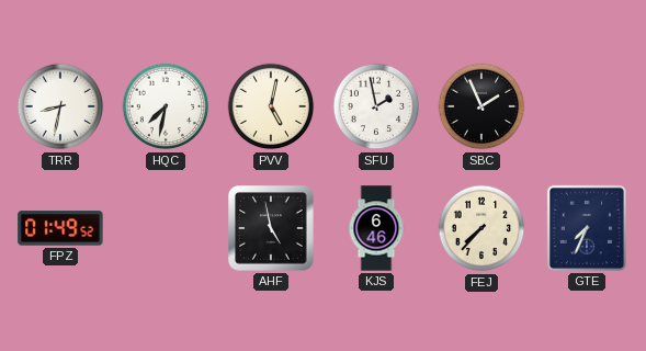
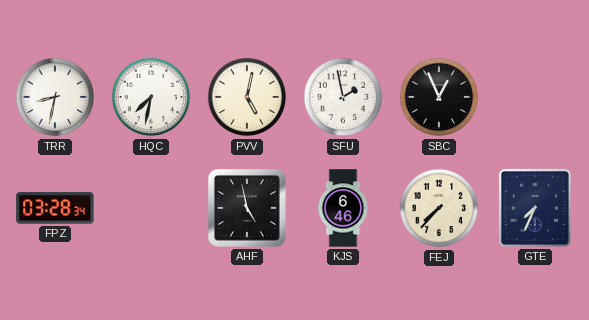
SBC: 1:56 -> 12:56
FPZ: 01:49 -> 03:28
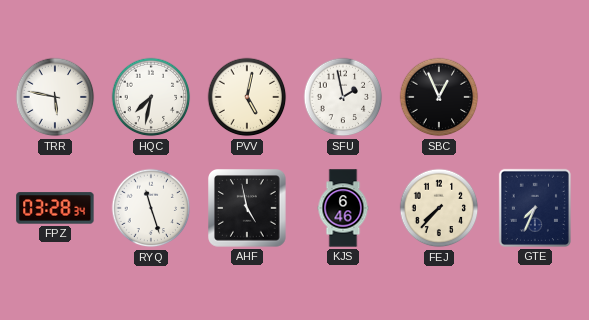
TRR: 8:32 -> 5:47
RYQ: none -> 11:27
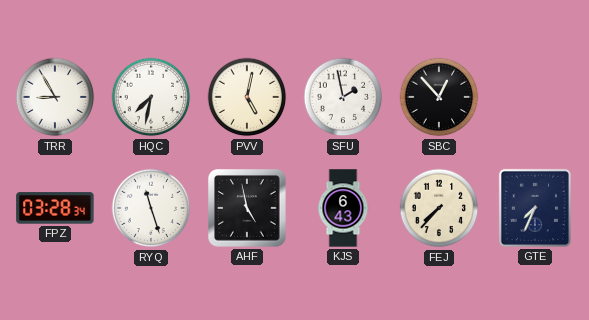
TRR: 5:47 -> 8:55
SBC: 12:56 -> 12:53
KJS: 6:46 -> 6:43
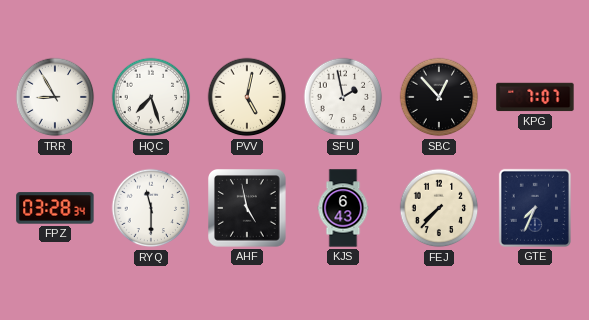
HQC: 7:32 -> 7:27
KPG: none -> 7:07
RYQ: 11:27 -> 11:30
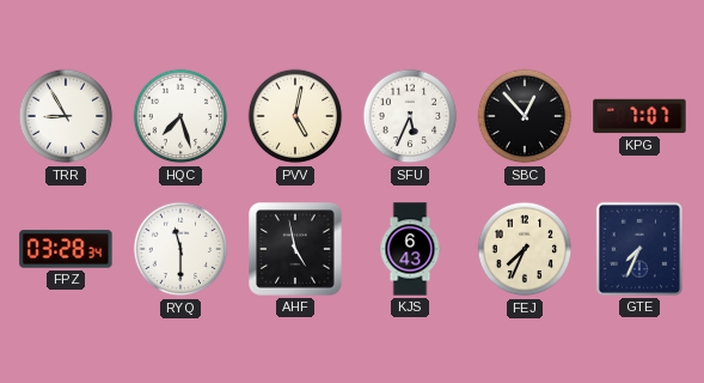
SFU: 1:58 -> 5:34
FEJ: 7:37 -> 7:34
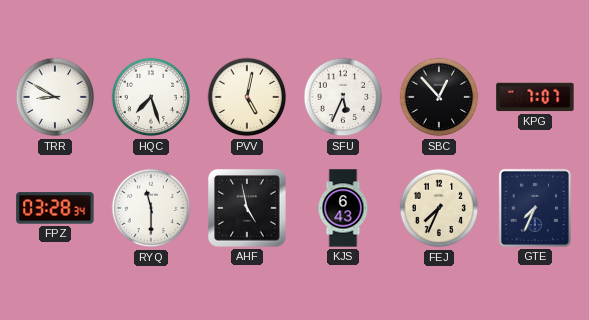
TRR: 8:55 -> 8:50
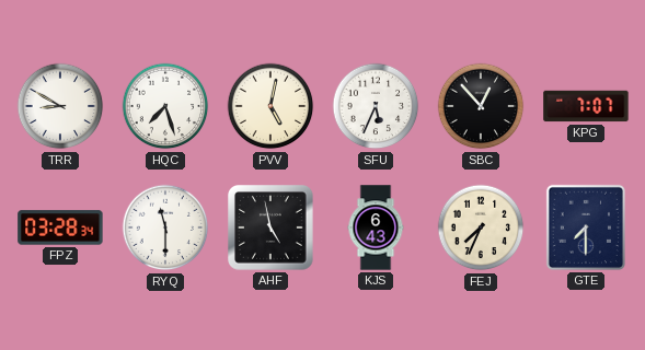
GTE: 7:34 -> 7:30
